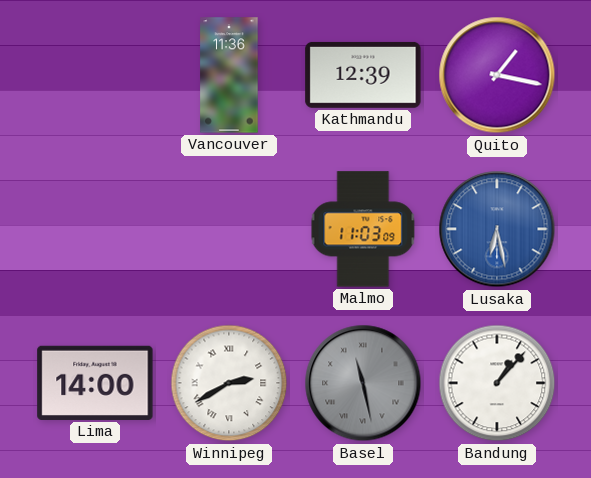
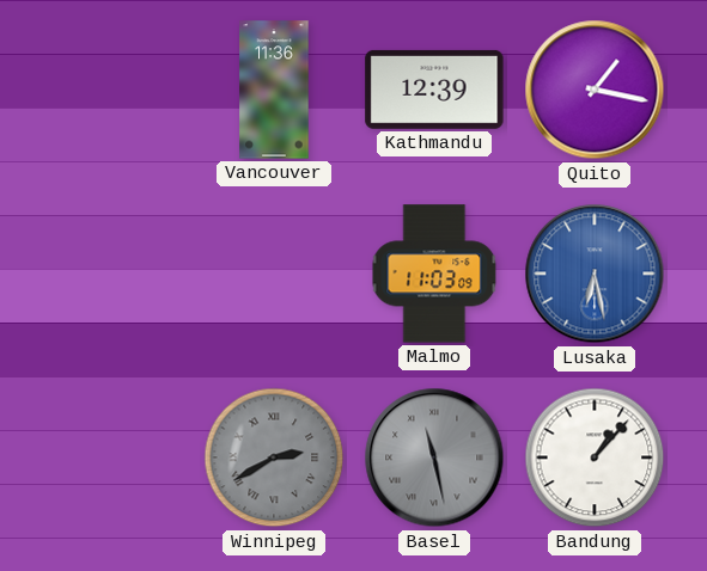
Lima: 14:00 -> none
Winnipeg dial: white -> grey
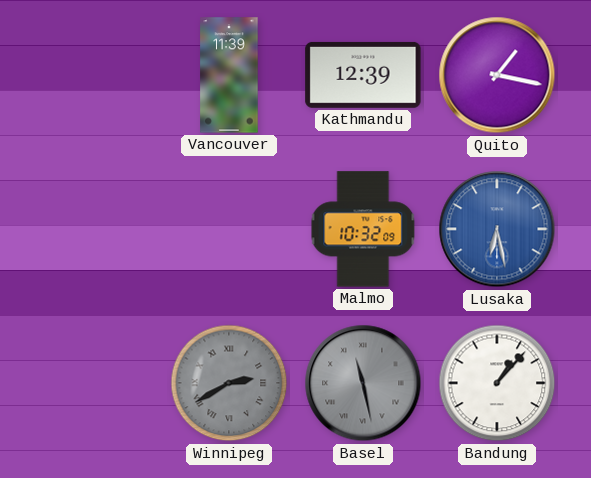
Vancouver: 11:36 -> 11:39
Malmo: 11:03 -> 10:32
